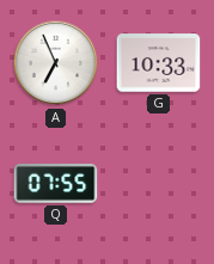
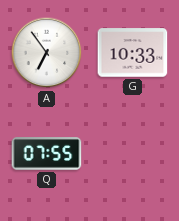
A: 6:56 -> 6:54
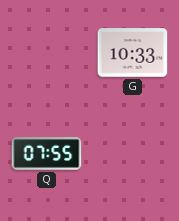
A: 6:54 -> none
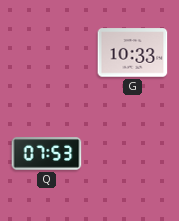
Q: 07:55 -> 07:53
